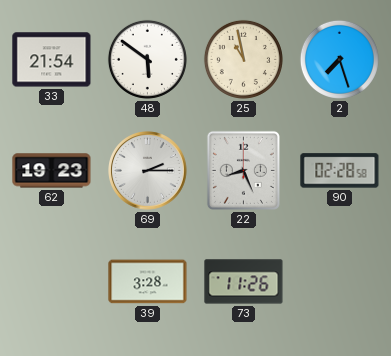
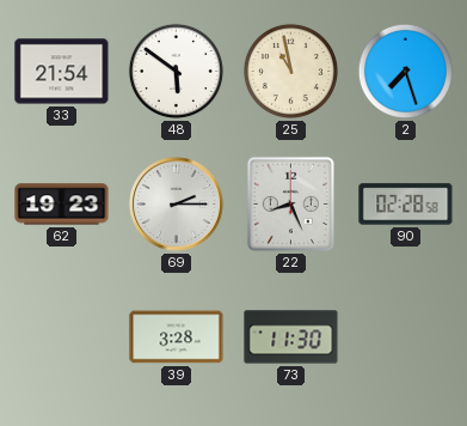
73: 11:26 -> 11:30
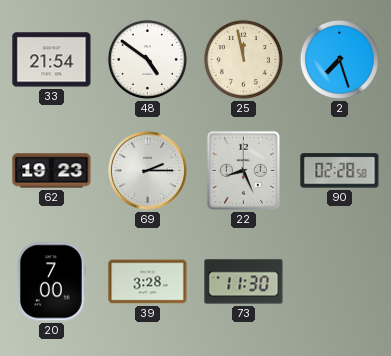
48: 5:51 -> 4:51
25: 10:58 -> 11:58
20: none -> 7:00
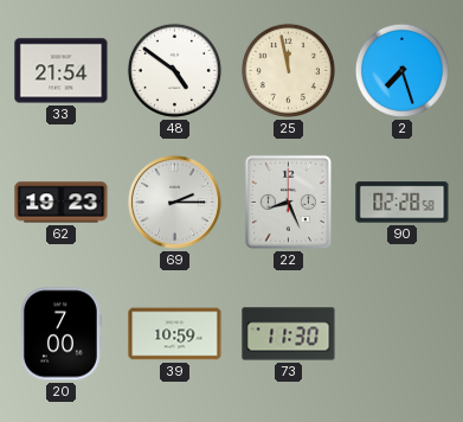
39: 3:28 -> 10:59
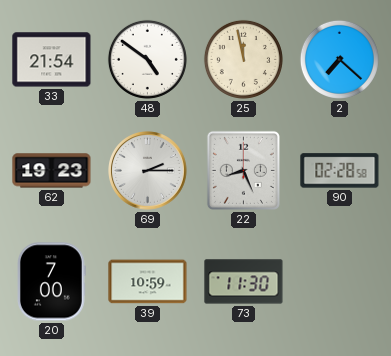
2: 7:27 -> 7:22
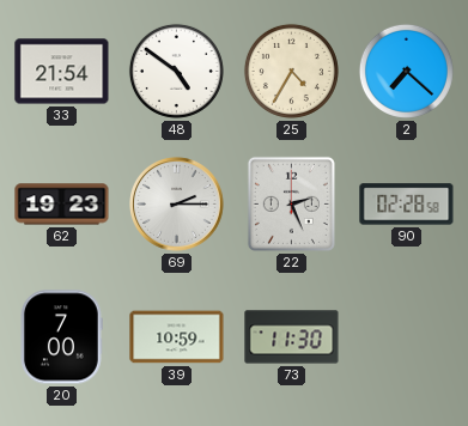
25: 11:58 -> 4:35
22: 8:26 -> 2:26
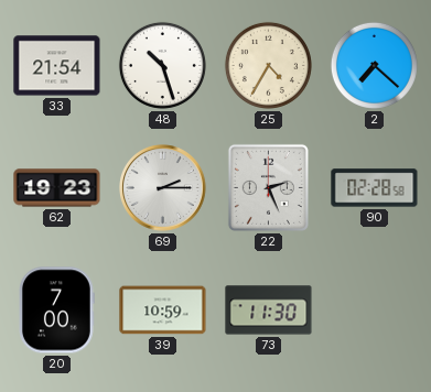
48: 4:51 -> 10:27
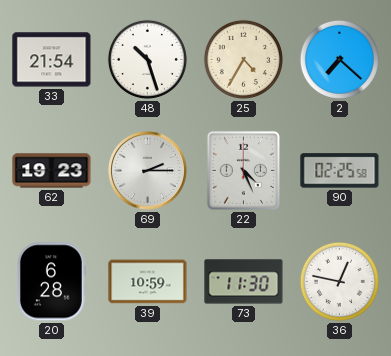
22: 2:26 -> 4:26
90: 02:28 -> 02:25
20: 7:00 -> 6:28
36: none -> 12:47
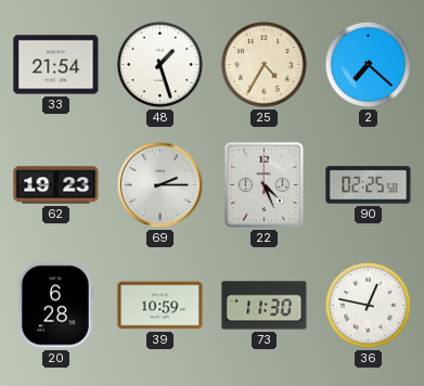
48: 10:27 -> 1:27
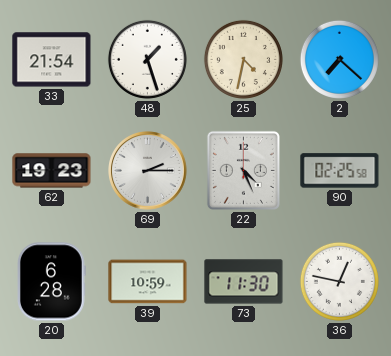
25: 4:35 -> 4:32
